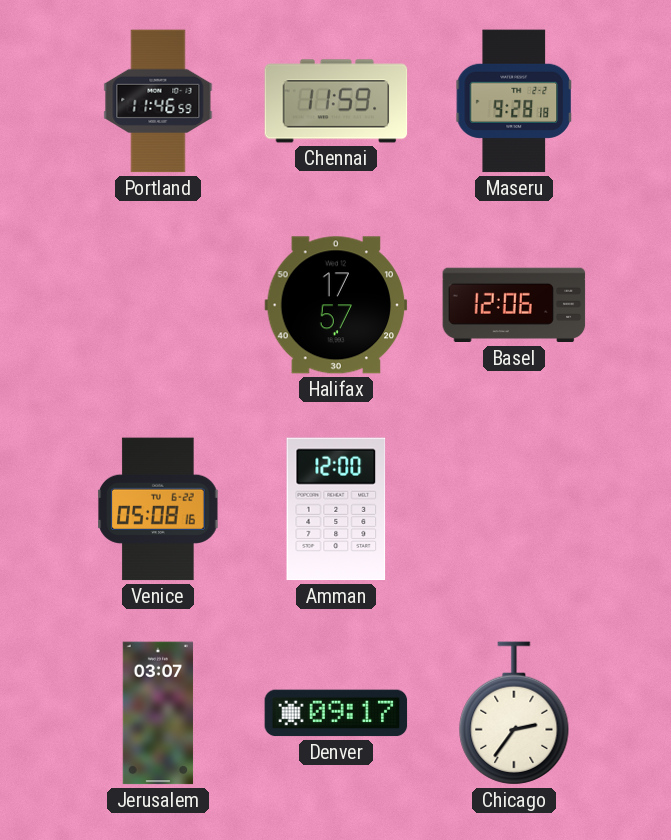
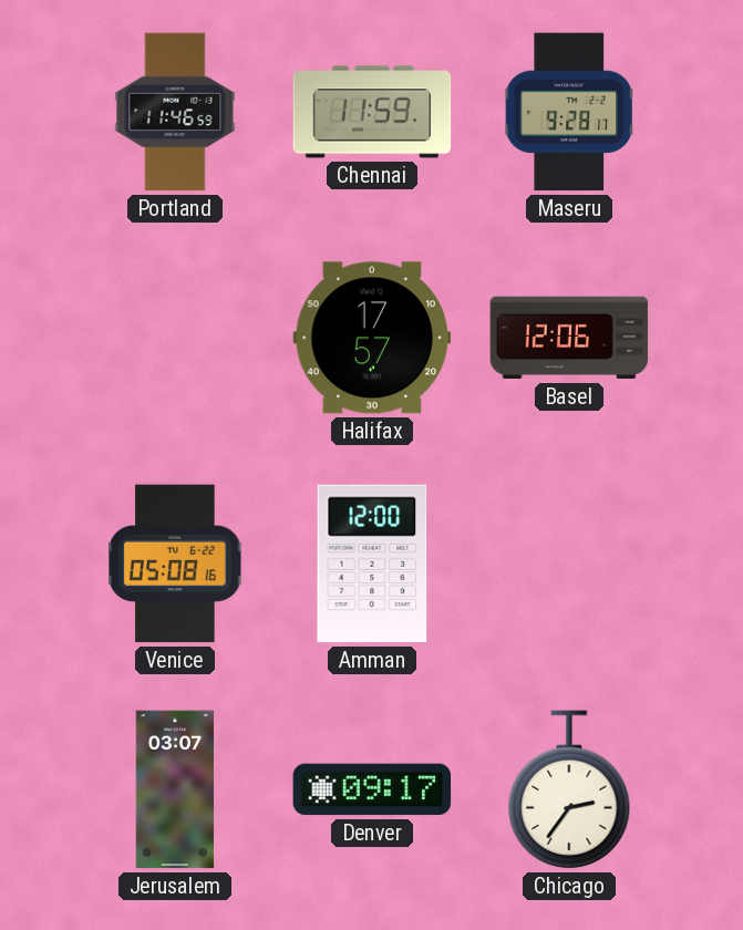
Maseru: 9:28:18 -> 9:28:17
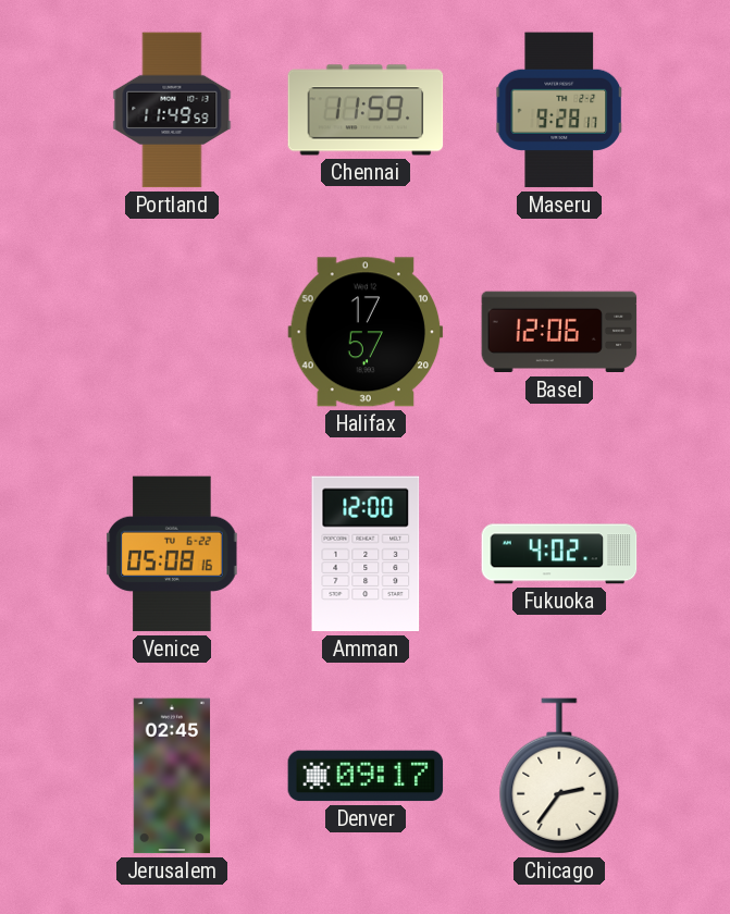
Portland: 11:46 -> 11:49
Fukuoka: none -> 4:02
Jerusalem: 03:07 -> 02:45
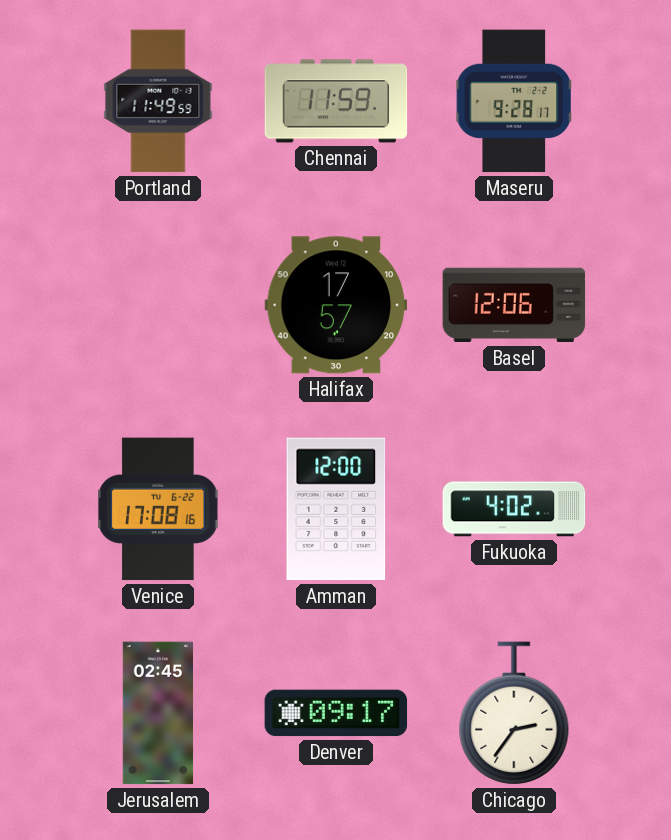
Venice: 05:08 -> 17:08
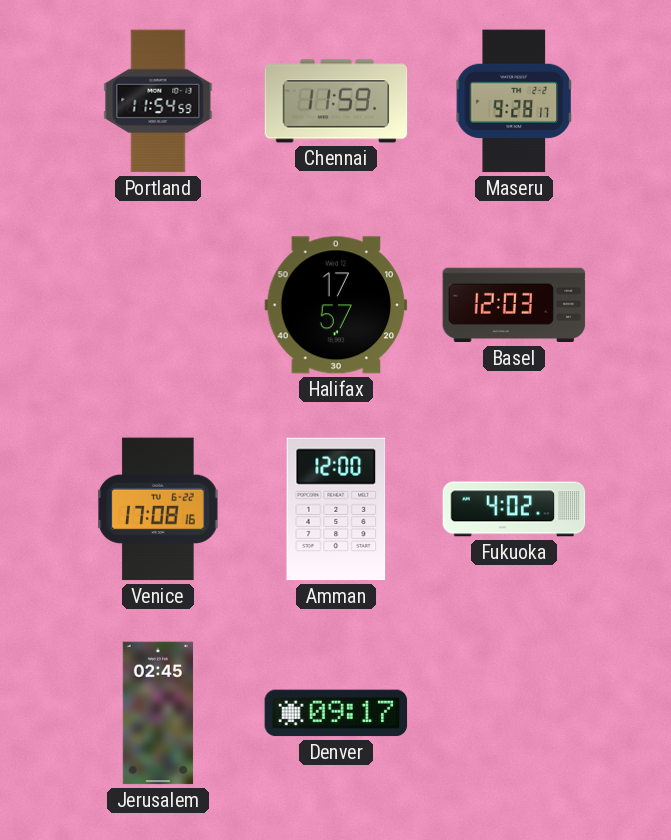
Portland: 11:49 -> 11:54
Basel: 12:06 -> 12:03
Chicago: 2:36 -> none
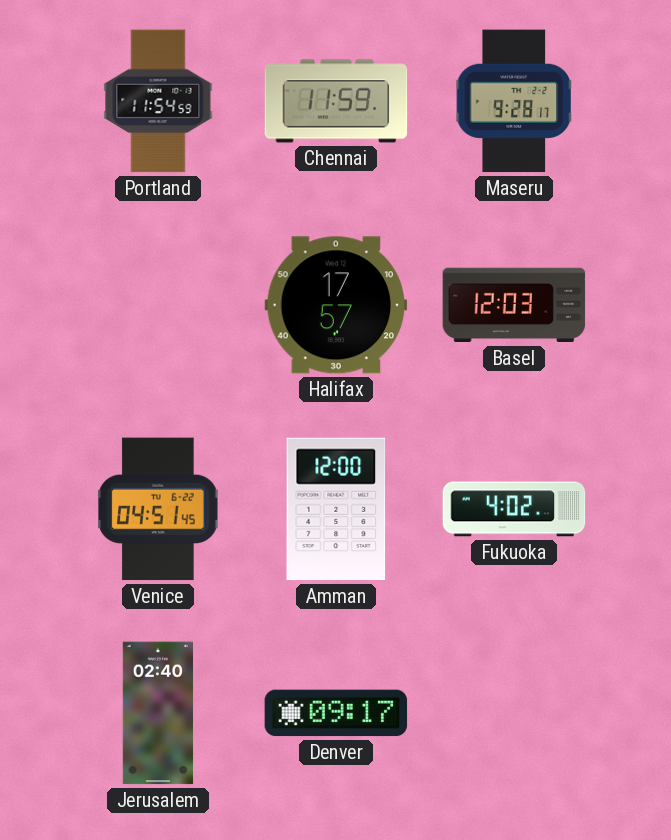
Venice: 17:08 -> 04:51
Jerusalem: 02:45 -> 02:40
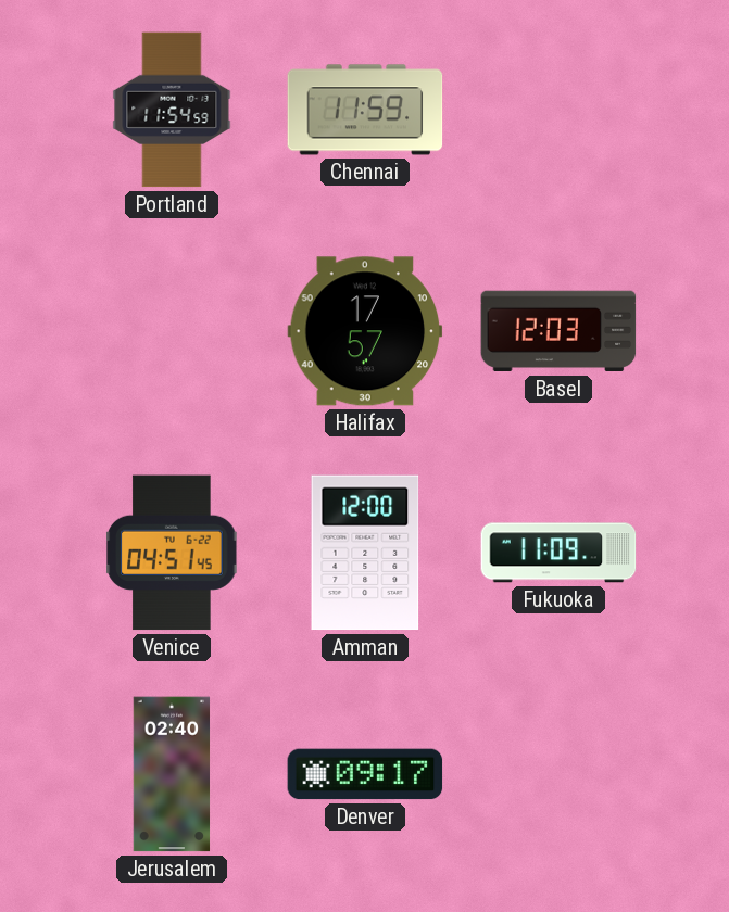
Maseru: 9:28 -> none
Fukuoka: 4:02 -> 11:09
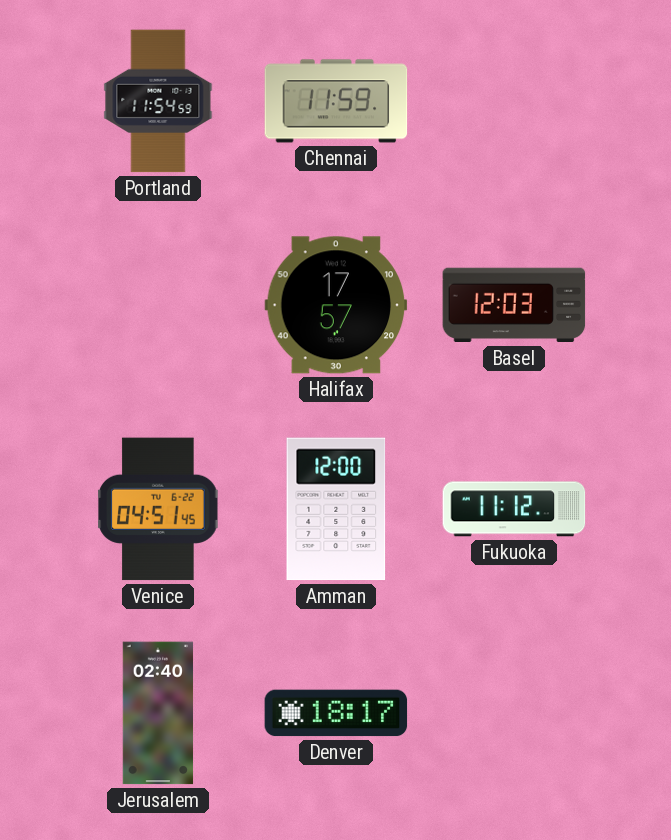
Fukuoka: 11:09 -> 11:12
Denver: 09:17 -> 18:17
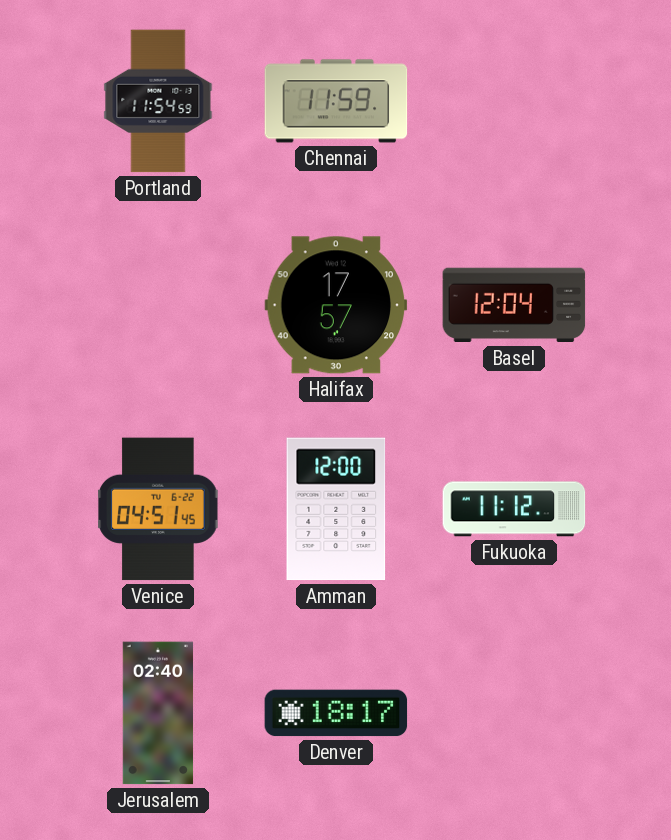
Basel: 12:03 -> 12:04
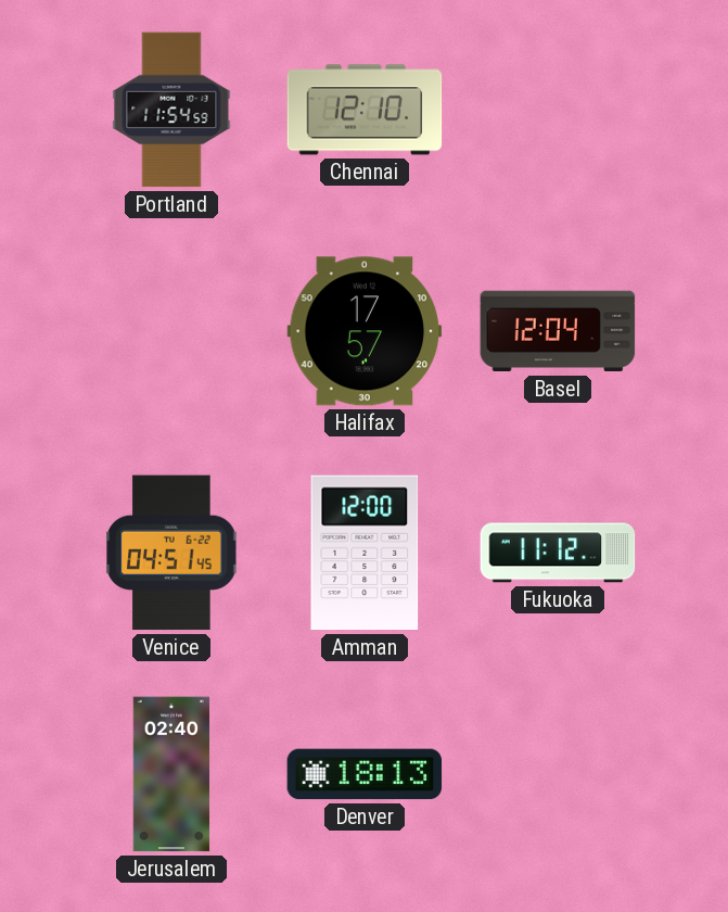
Chennai: 11:59 -> 12:10
Denver: 18:17 -> 18:13
